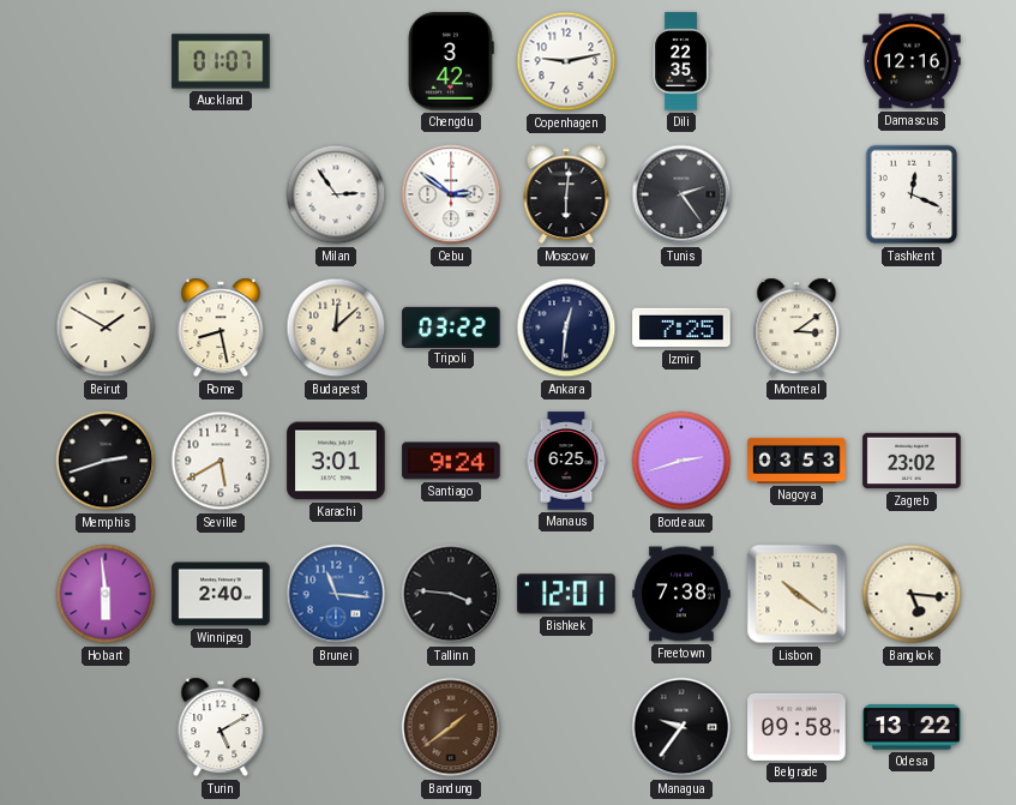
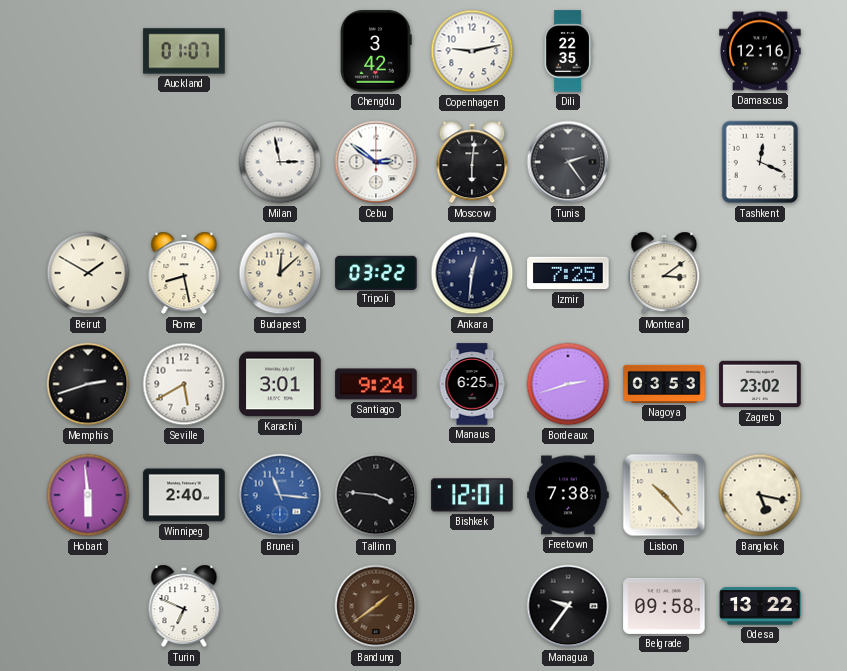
Milan: 2:54 -> 2:58
Lisbon: 10:21 -> 10:23
Bangkok: 5:16 -> 5:17
Turin: 5:10 -> 6:49
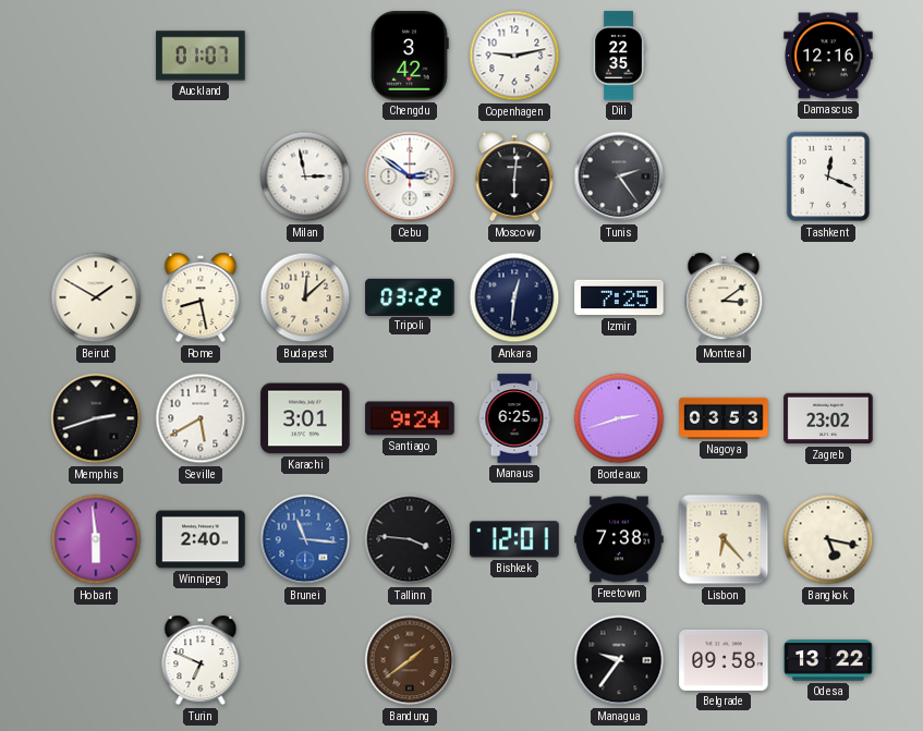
Lisbon: 10:23 -> 6:23
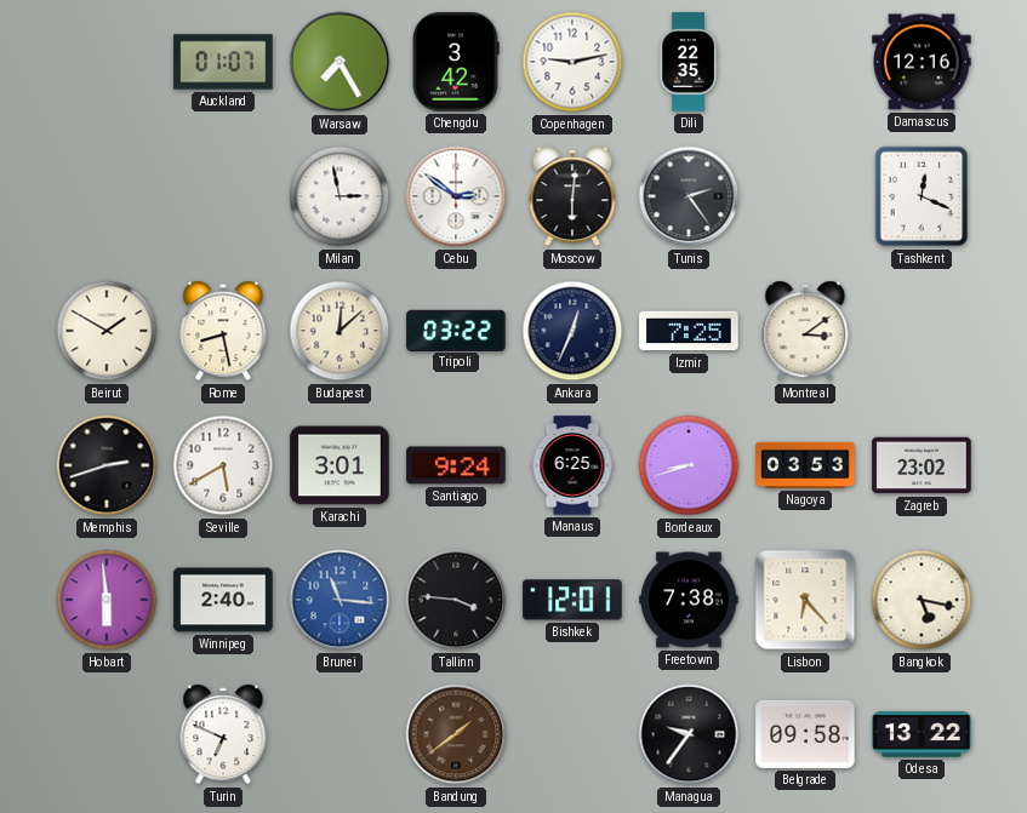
Warsaw: none -> 7:25
Ankara: 12:31 -> 12:34
Bordeaux: 2:42 -> 8:42
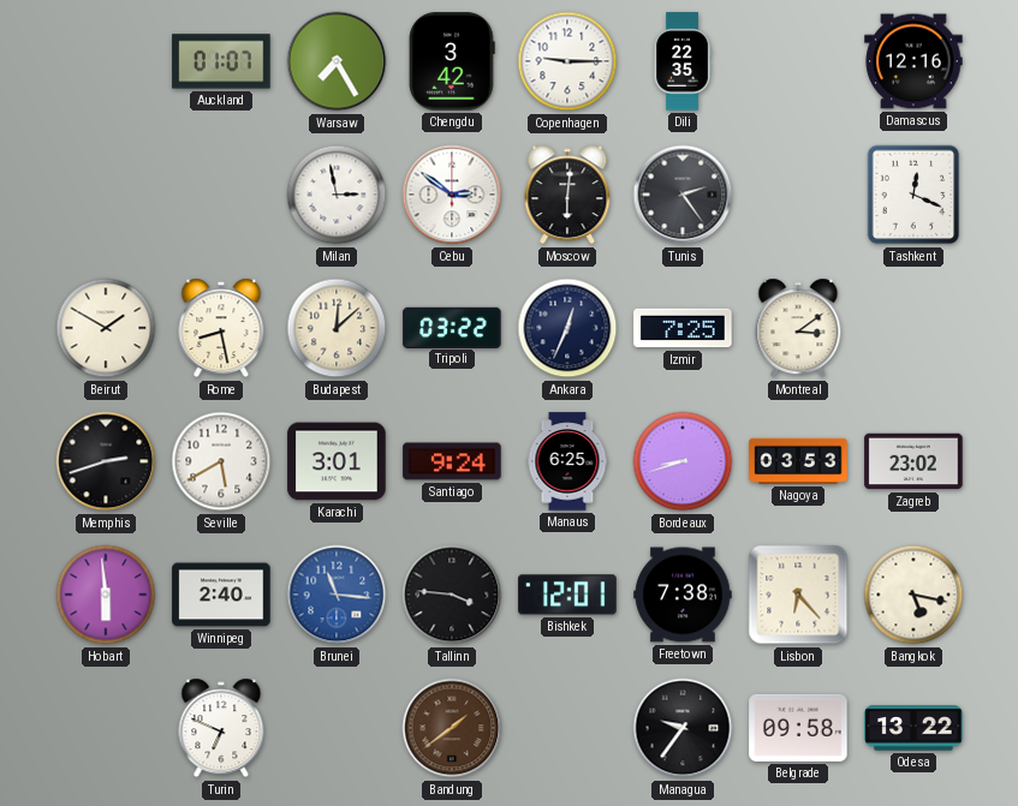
Copenhagen: 9:13 -> 9:15
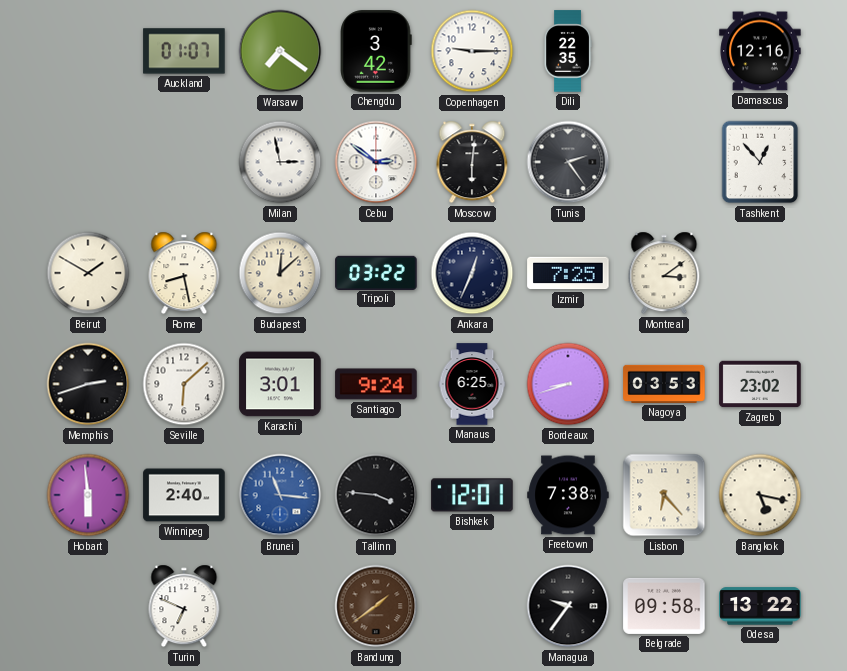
Warsaw: 7:25 -> 7:21
Tashkent: 12:19 -> 12:53
Seville: 5:40 -> 6:08
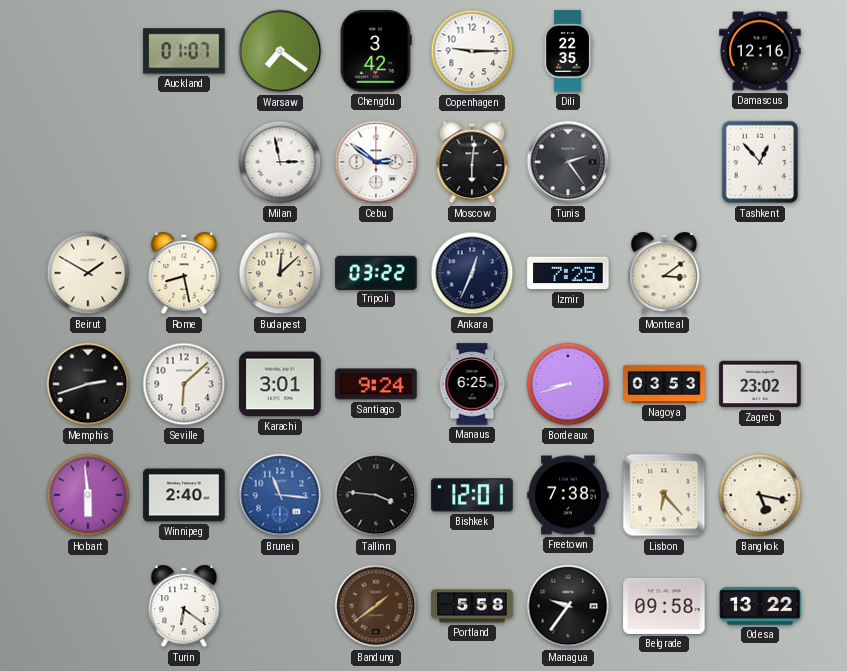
Turin: 6:49 -> 6:21
Portland: none -> 5:58
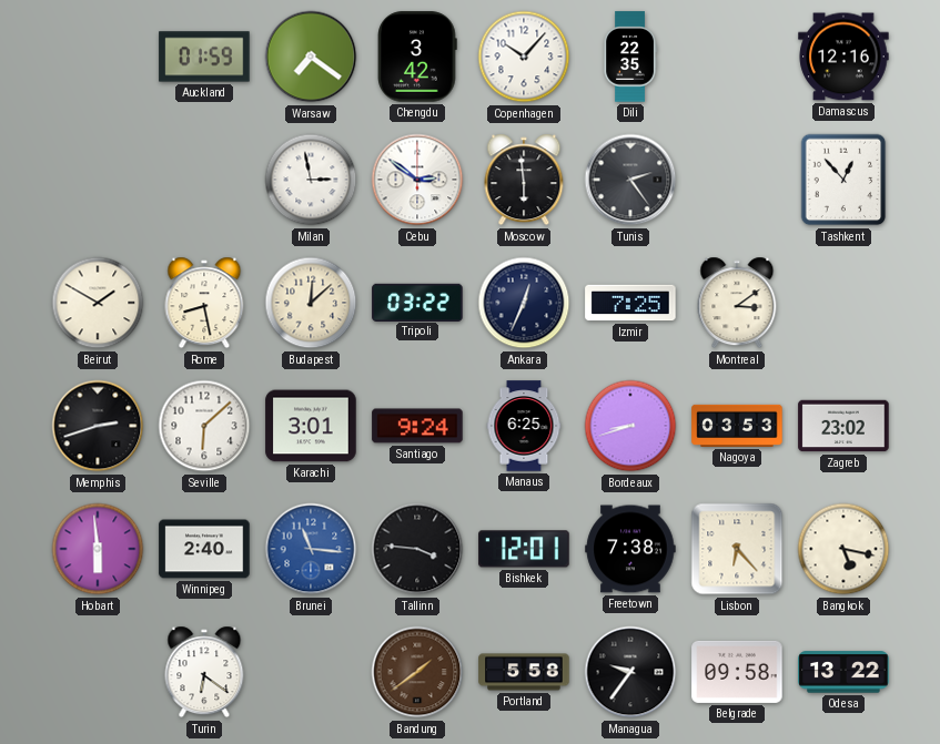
Auckland: 01:07 -> 01:59
Copenhagen: 9:15 -> 10:07
Moscow: 6:01 -> 5:59
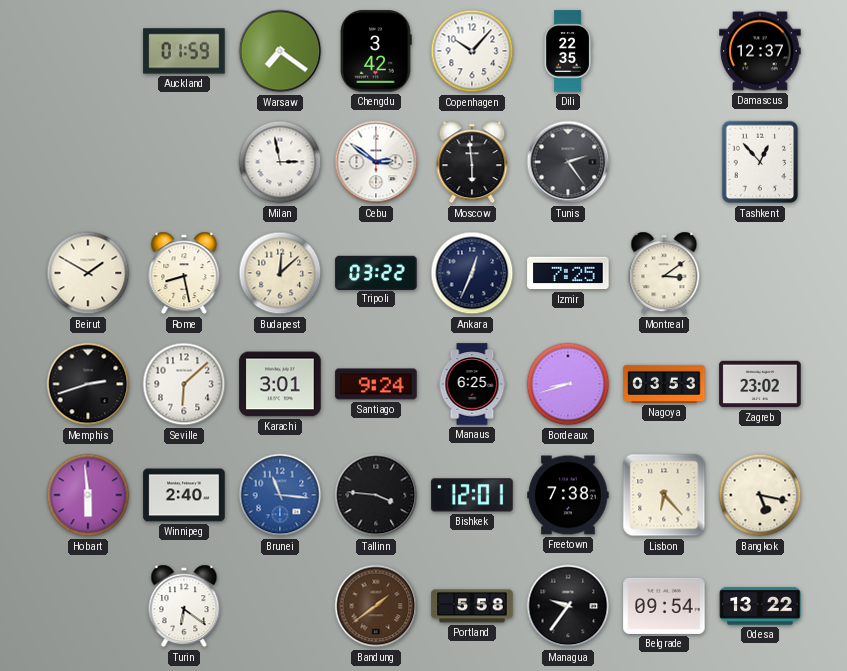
Damascus: 12:16 -> 12:37
Belgrade: 09:58 -> 09:54
